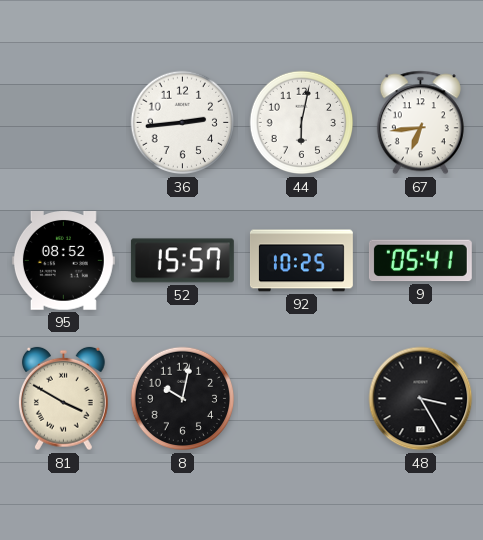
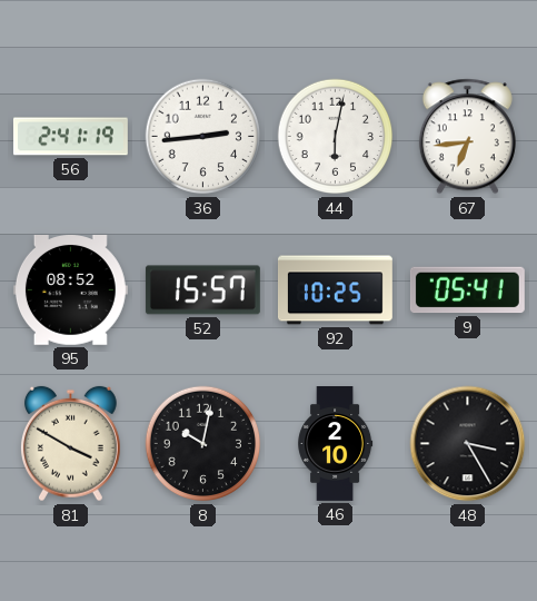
56: none -> 2:41
46: none -> 2:10
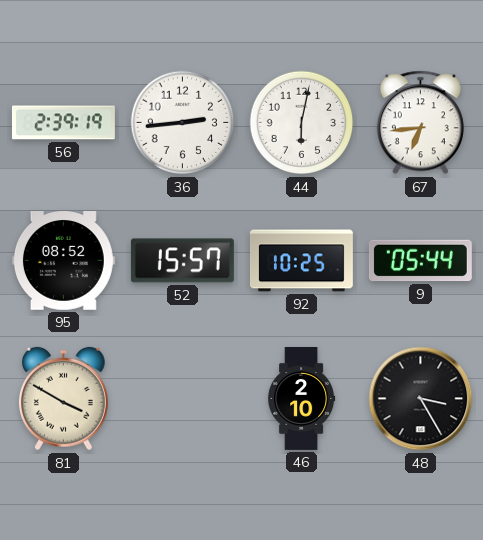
56: 2:41 -> 2:39
9: 05:41 -> 05:44
8: 10:02 -> none
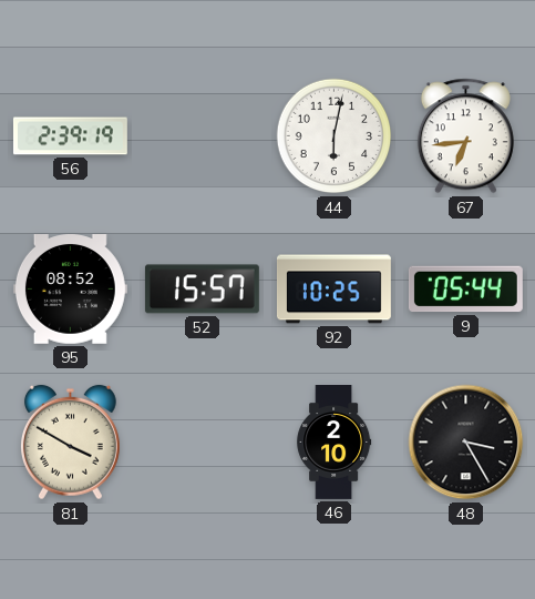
36: 2:44 -> none
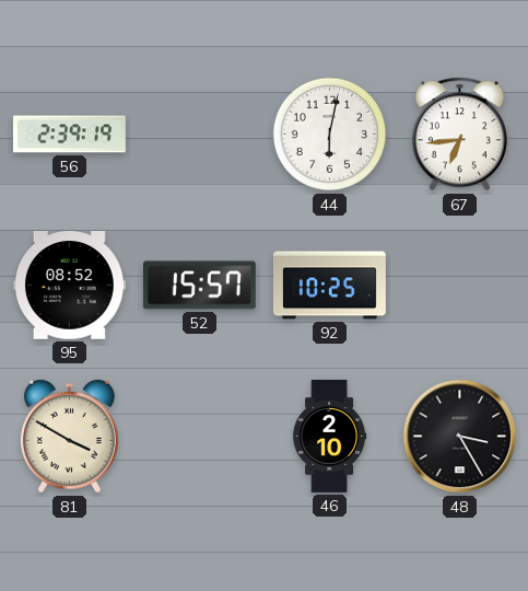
9: 05:44 -> none
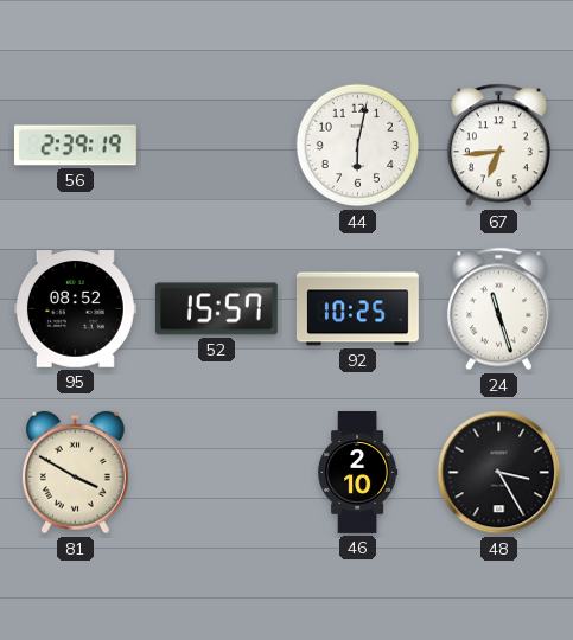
24: none -> 11:27
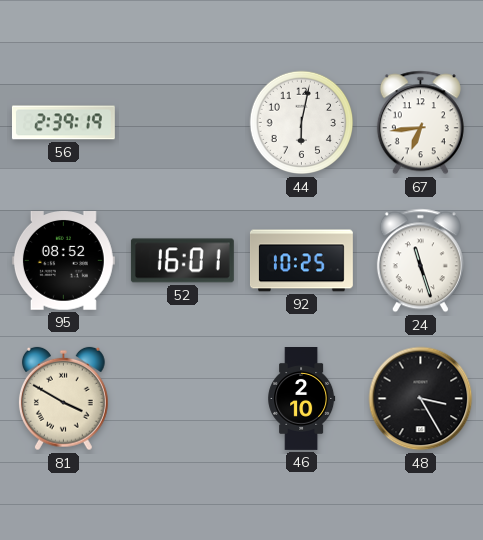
52: 15:57 -> 16:01
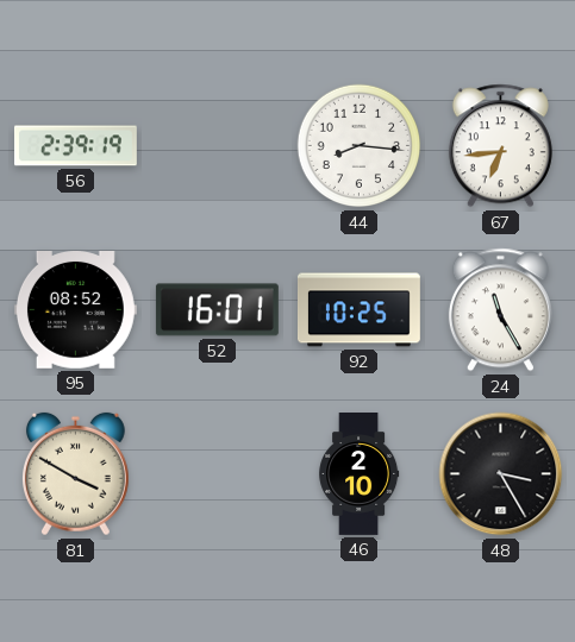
44: 6:02 -> 8:16
24: 11:27 -> 11:25
